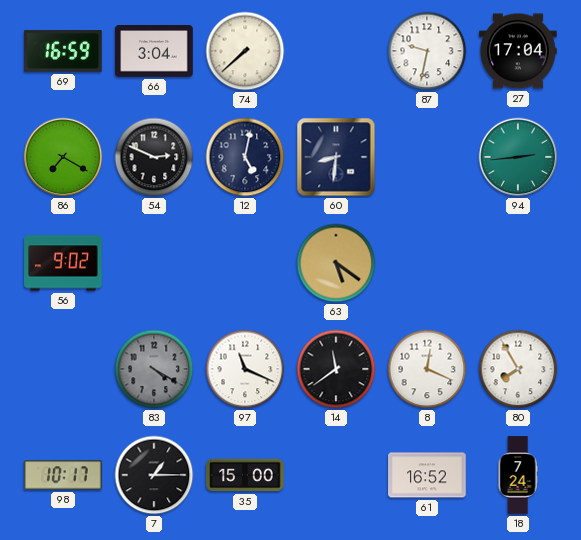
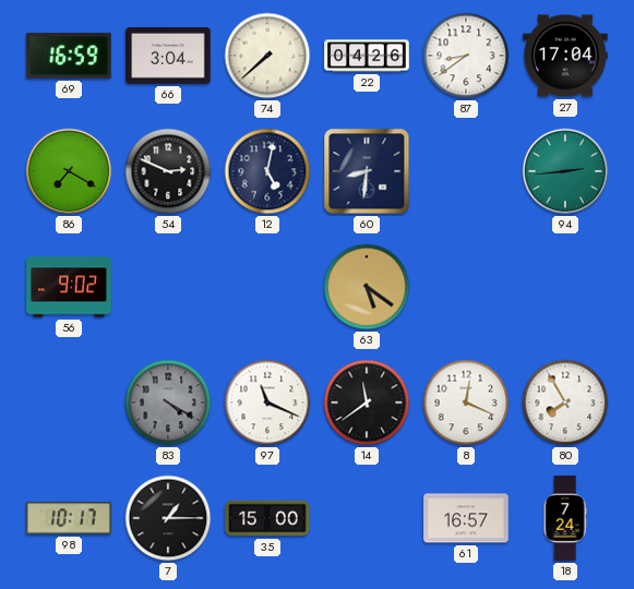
22: none -> 04:26
87: 9:32 -> 8:39
61: 16:52 -> 16:57
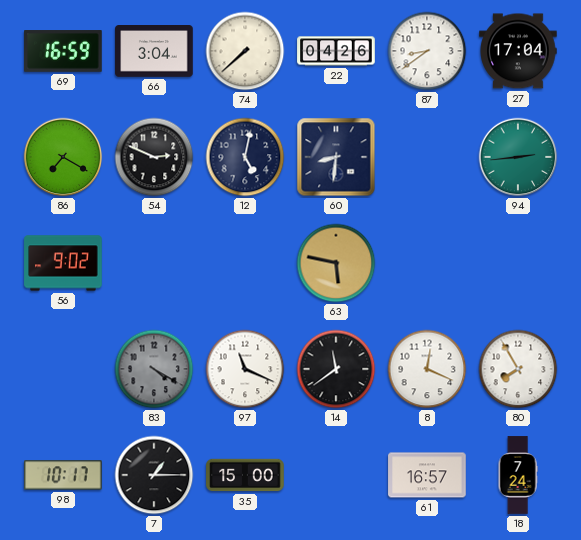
63: 5:21 -> 5:47
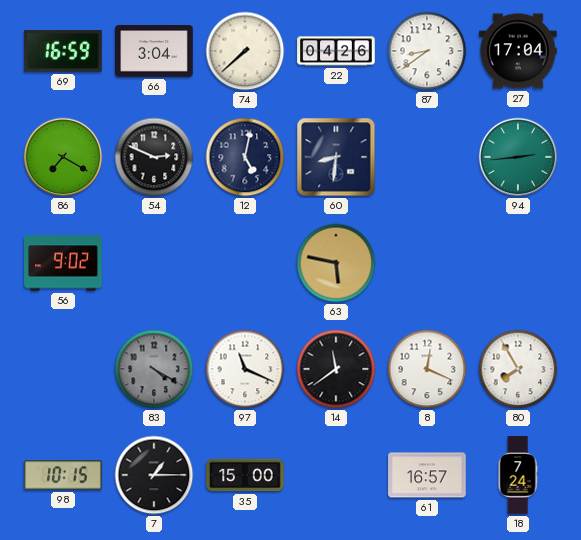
98: 10:17 -> 10:15
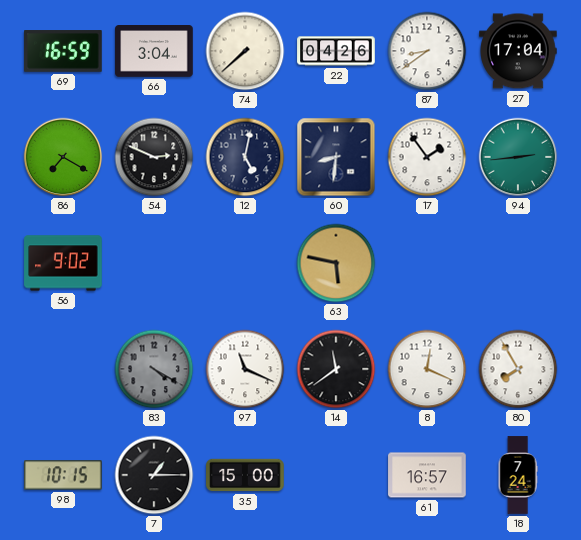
17: none -> 1:54
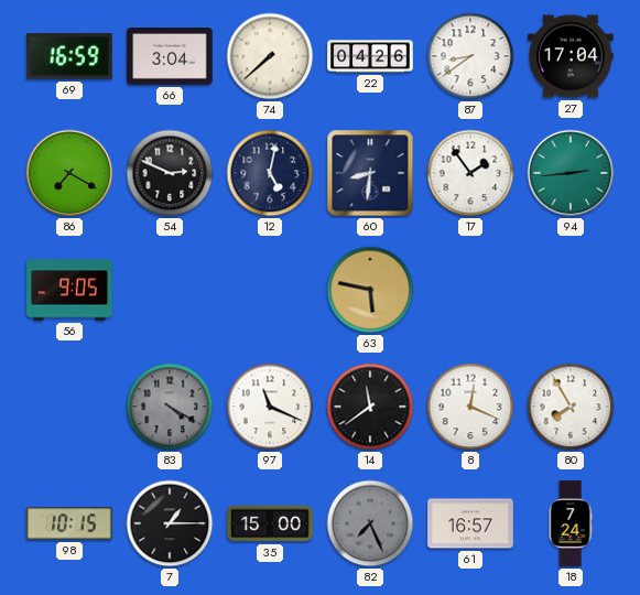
56: 9:02 -> 9:05
82: none -> 7:26
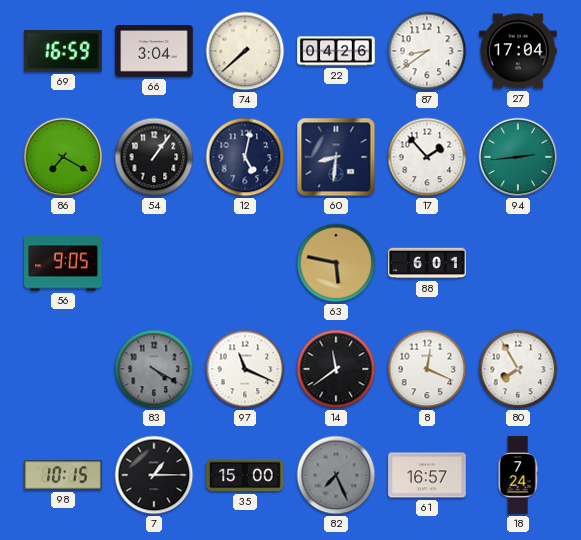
54: 2:49 -> 1:06
17: 1:54 -> 1:53
88: none -> 6:01
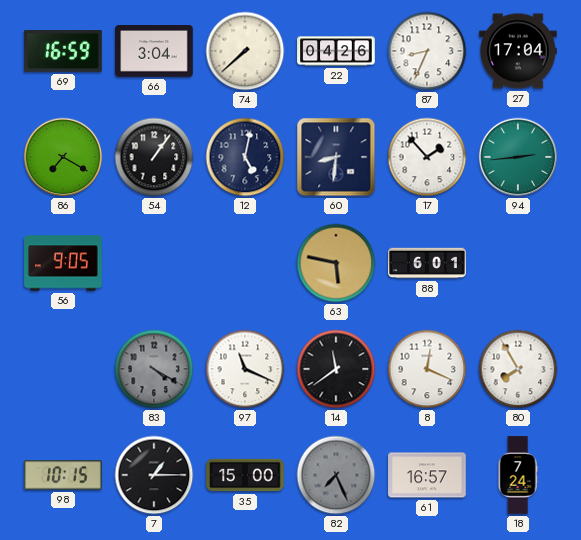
87: 8:39 -> 8:34
